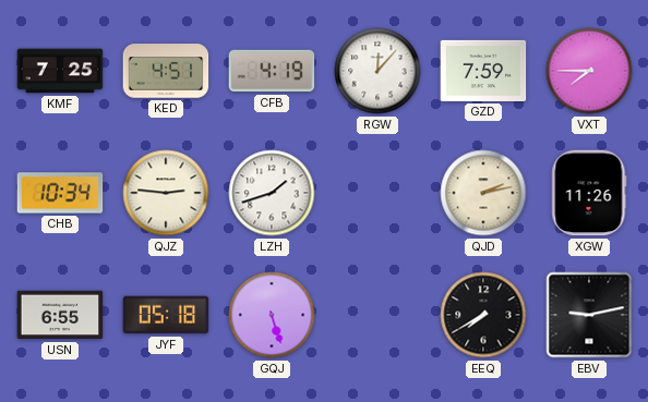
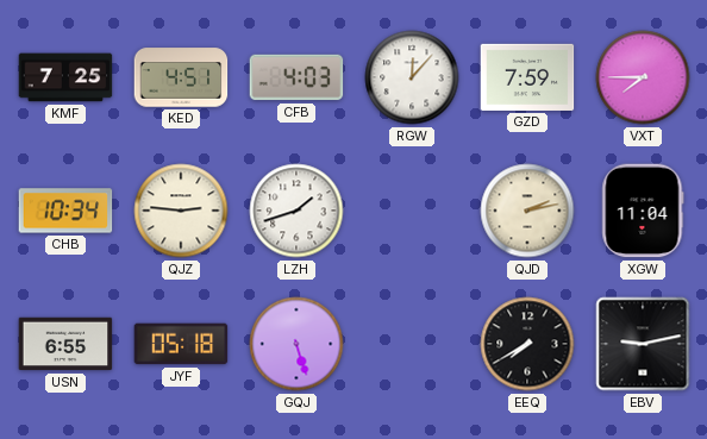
CFB: 4:19 -> 4:03
XGW: 11:26 -> 11:04
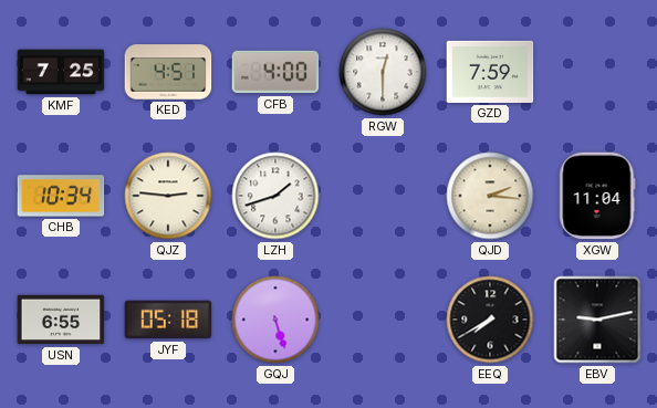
CFB: 4:03 -> 4:00
RGW: 12:07 -> 12:30
VXT: 7:45 -> none
QJD: 2:13 -> 2:16
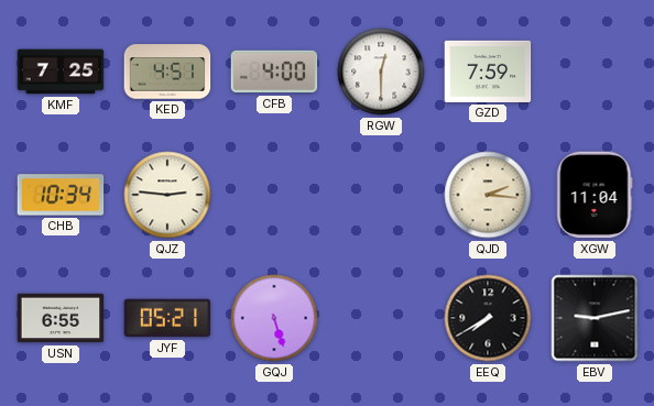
LZH: 1:42 -> none
JYF: 05:18 -> 05:21
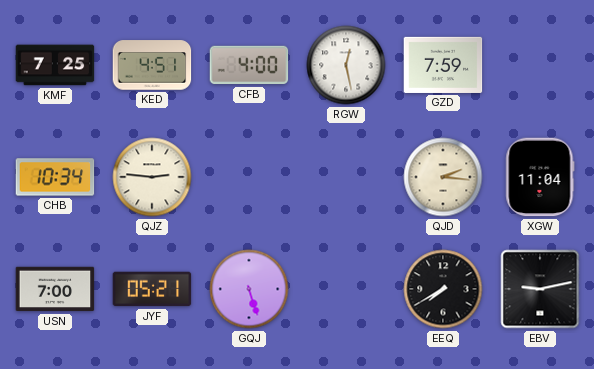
RGW: 12:30 -> 12:28
USN: 6:55 -> 7:00
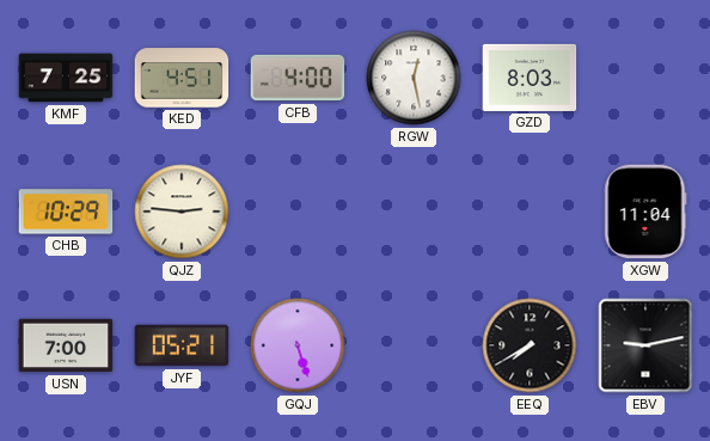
GZD: 7:59 -> 8:03
CHB: 10:34 -> 10:29
QJD: 2:16 -> none
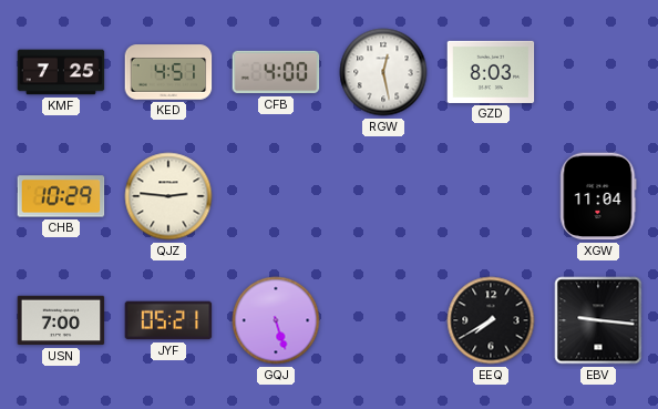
EBV: 9:13 -> 9:16
